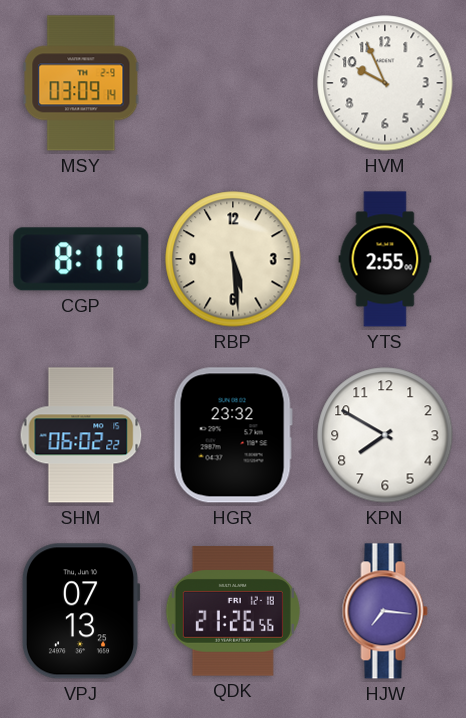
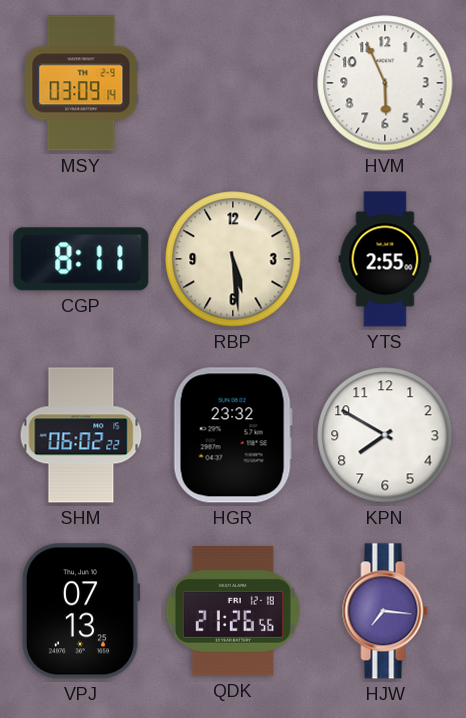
HVM: 9:56 -> 5:56
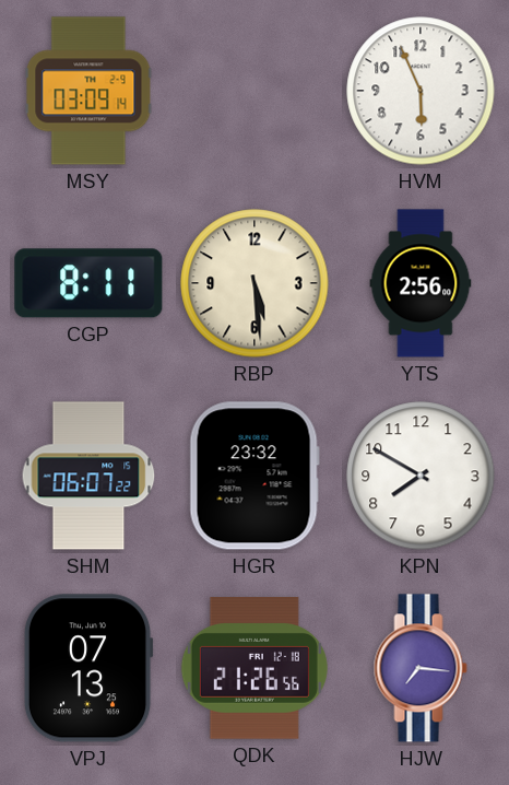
YTS: 2:55 -> 2:56
SHM: 06:02 -> 06:07
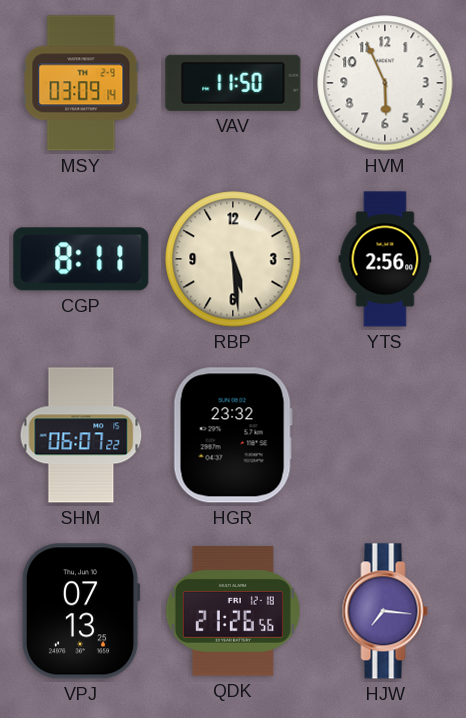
VAV: none -> 11:50
KPN: 7:50 -> none
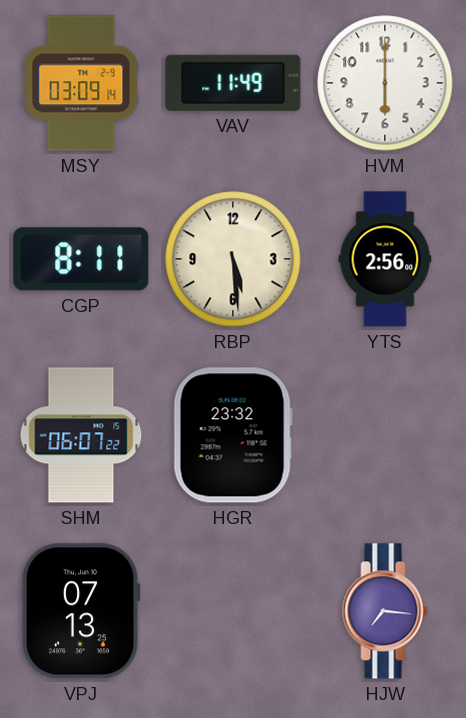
VAV: 11:50 -> 11:49
HVM: 5:56 -> 6:00
QDK: 21:26 -> none
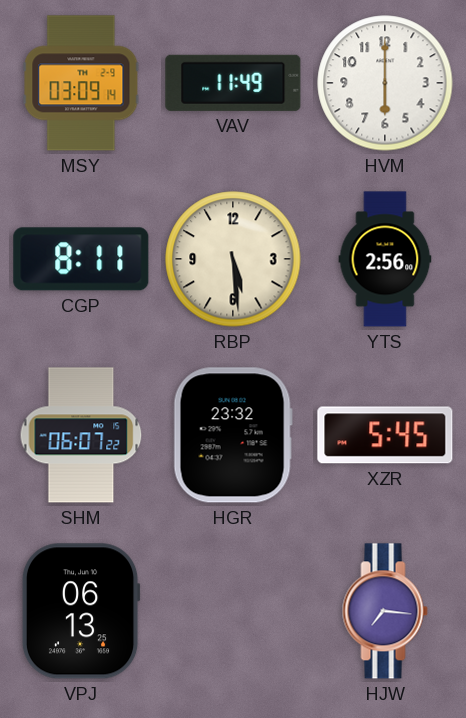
XZR: none -> 5:45
VPJ: 07:13 -> 06:13
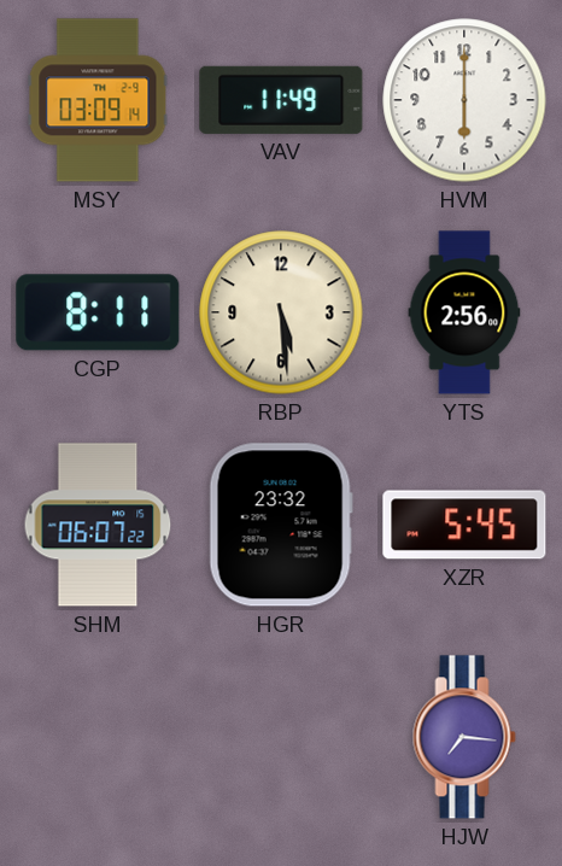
VPJ: 06:13 -> none
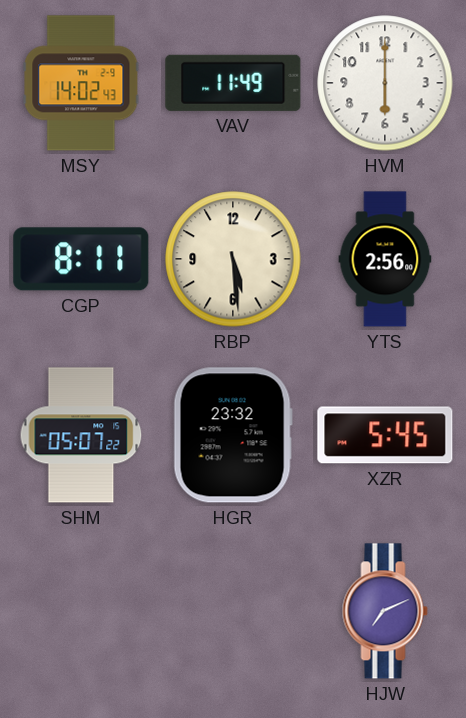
MSY: 03:09 -> 14:02
SHM: 06:07 -> 05:07
HJW: 7:16 -> 7:11
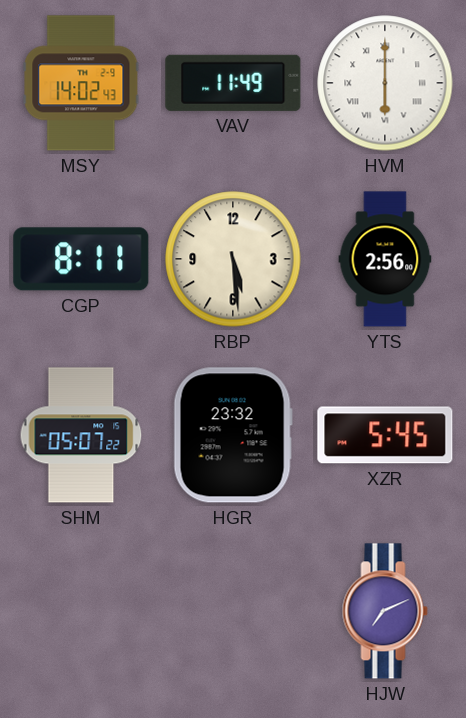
HVM numerals: Arabic -> Roman
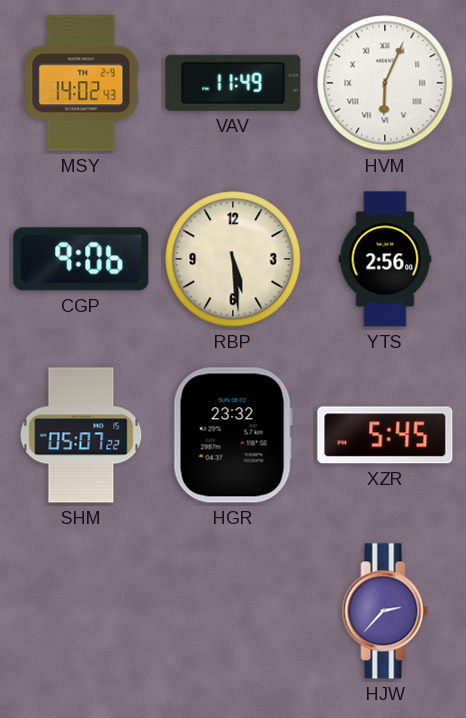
HVM: 6:00 -> 6:04
CGP: 8:11 -> 9:06
HJW: 7:11 -> 2:37
